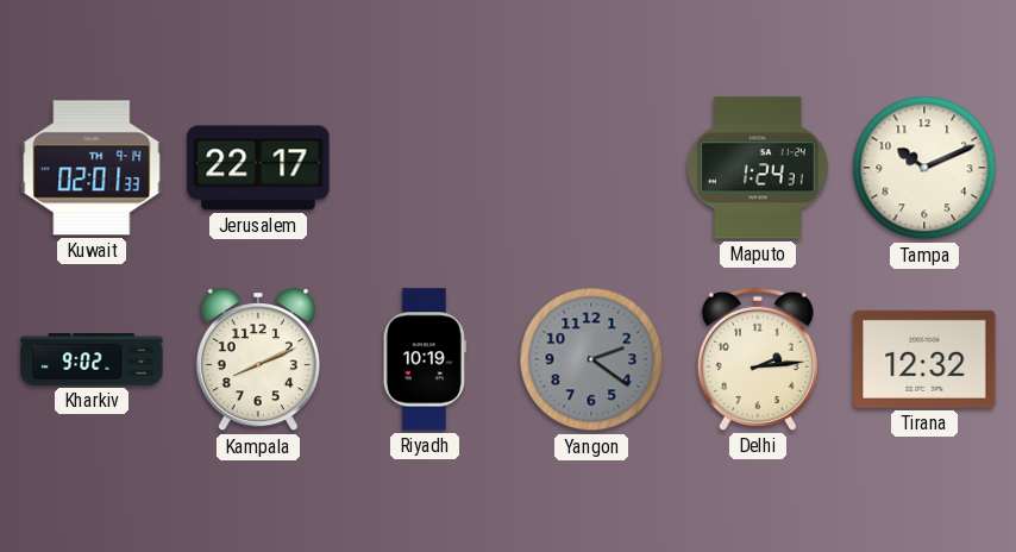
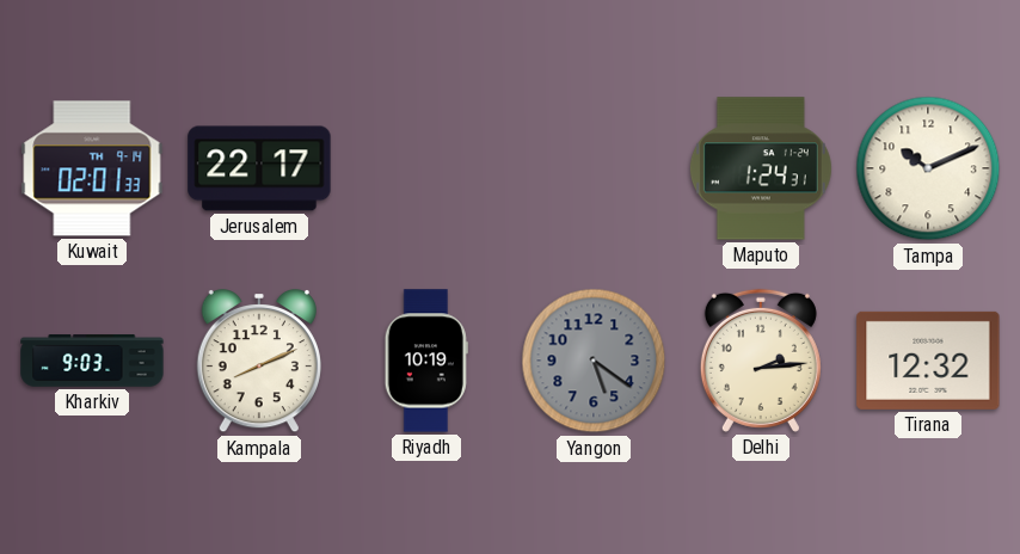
Kharkiv: 9:02 -> 9:03
Yangon: 2:21 -> 5:21
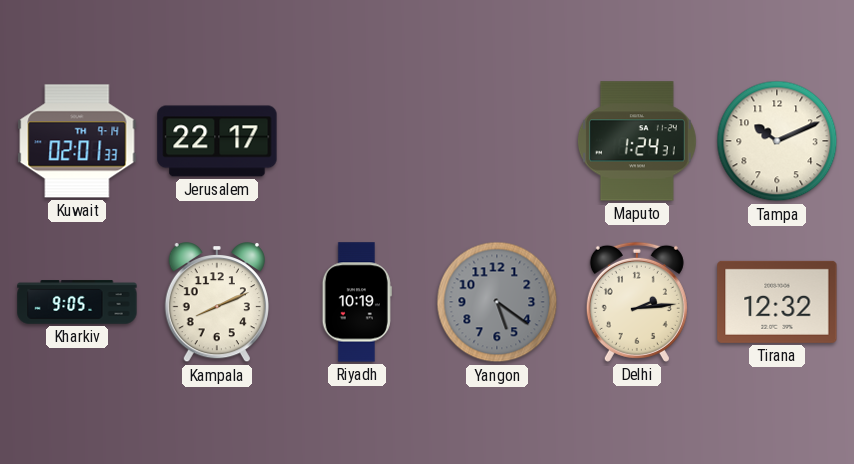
Kharkiv: 9:03 -> 9:05
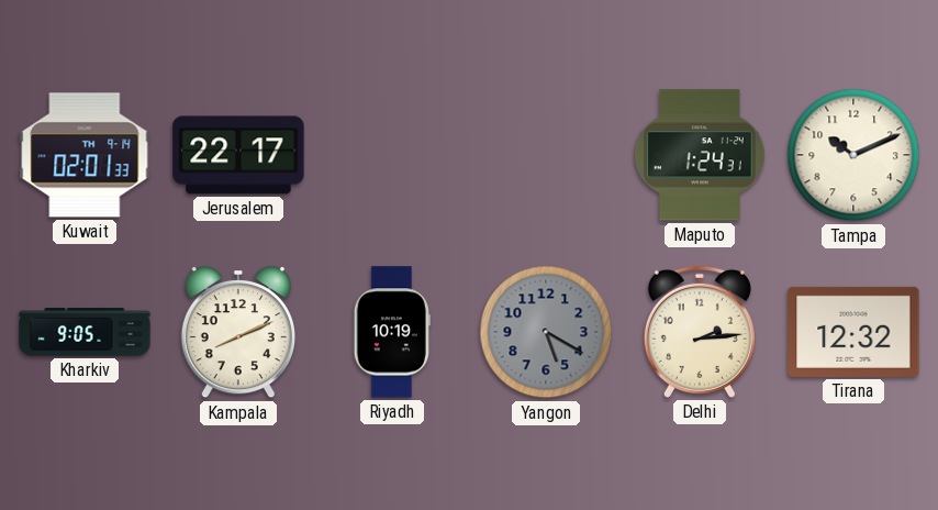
Yangon: 5:21 -> 5:20
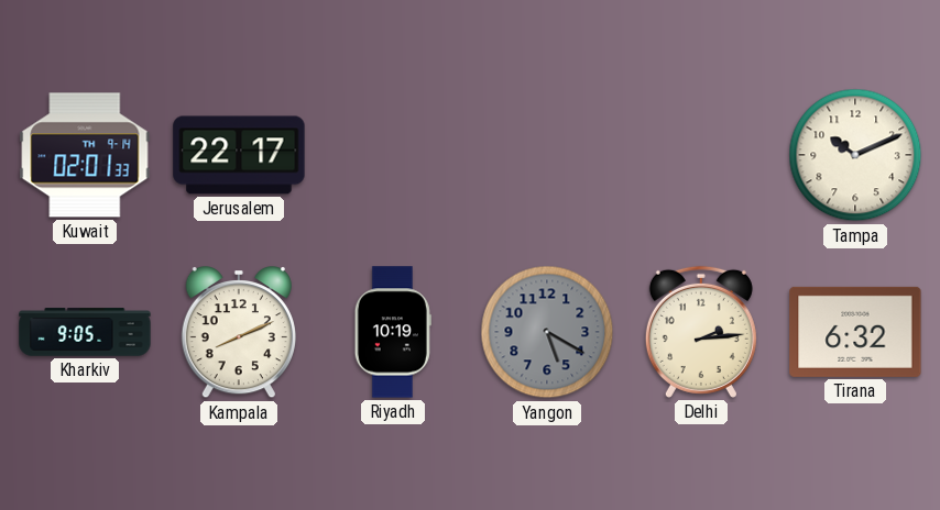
Maputo: 1:24 -> none
Tirana: 12:32 -> 6:32
